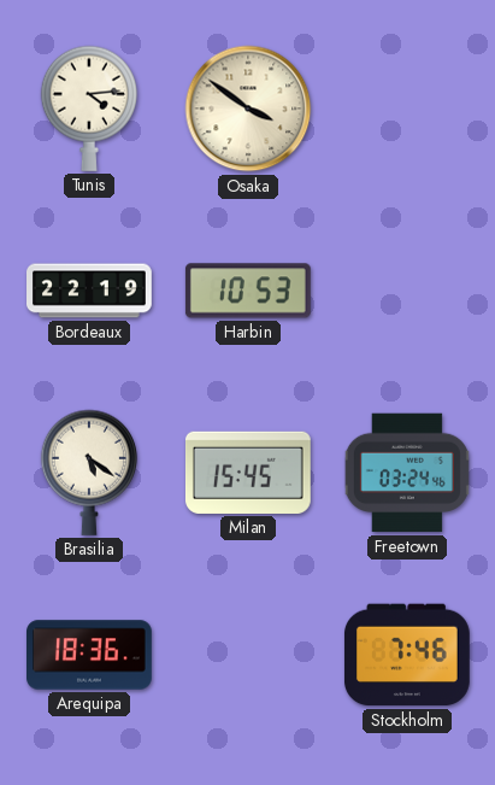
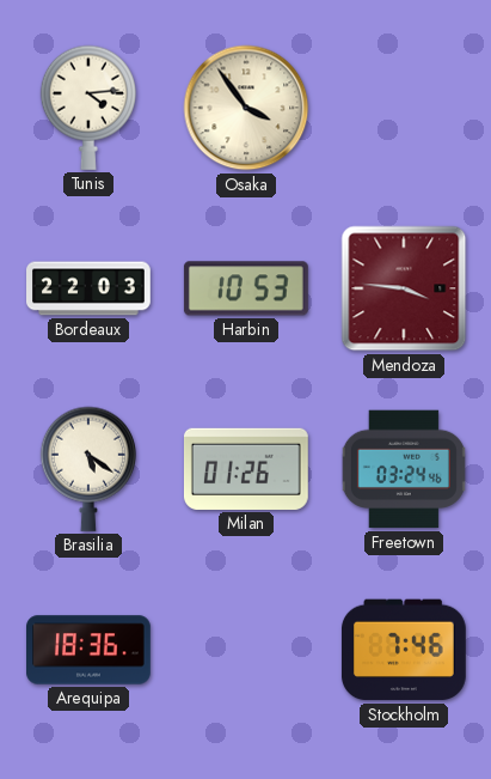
Osaka: 3:51 -> 3:54
Bordeaux: 22:19 -> 22:03
Mendoza: none -> 3:46
Milan: 15:45 -> 01:26
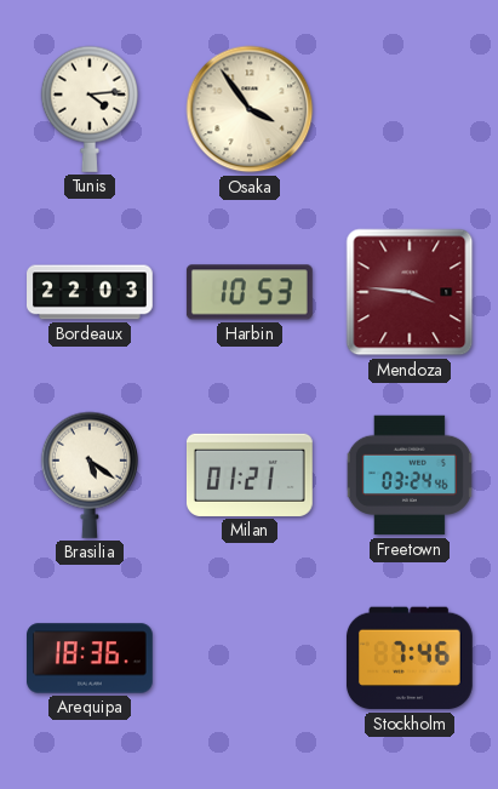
Milan: 01:26 -> 01:21
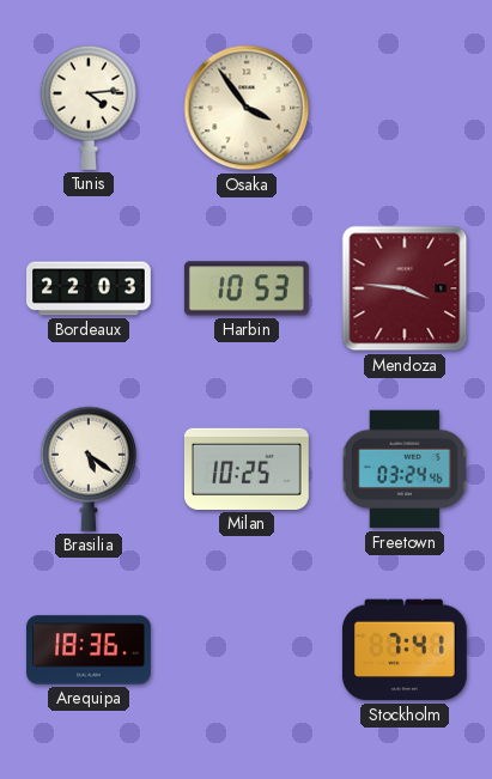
Milan: 01:21 -> 10:25
Stockholm: 7:46 -> 7:41
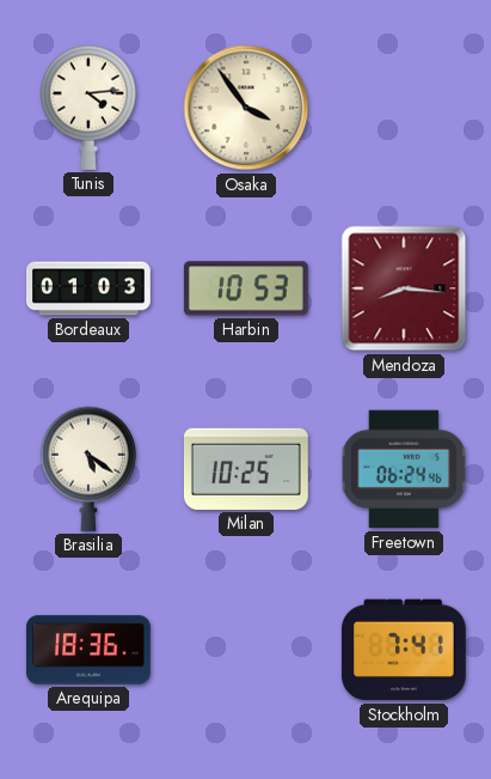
Bordeaux: 22:03 -> 01:03
Mendoza: 3:46 -> 8:16
Freetown: 03:24 -> 06:24
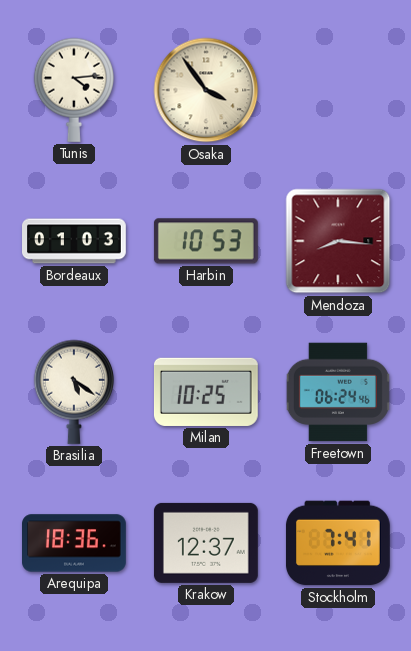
Krakow: none -> 12:37
